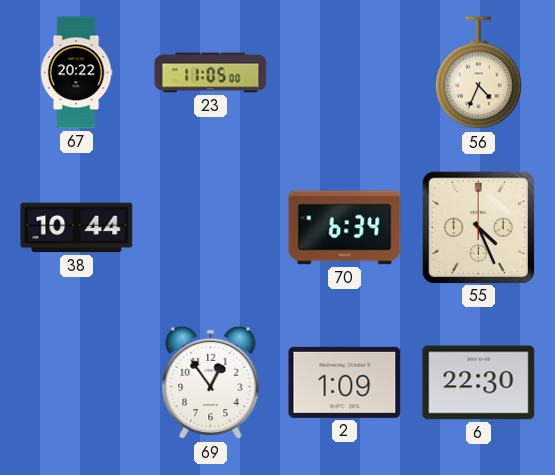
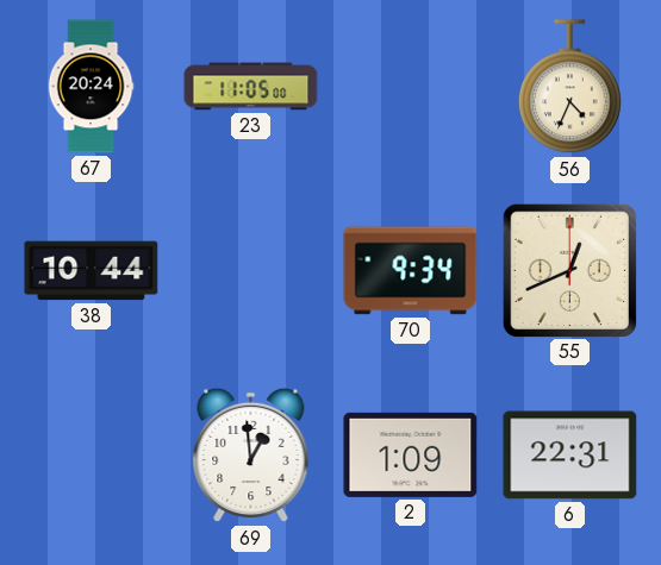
67: 20:22 -> 20:24
70: 6:34 -> 9:34
55: 4:26 -> 12:41
69: 12:54 -> 12:59
6: 22:30 -> 22:31
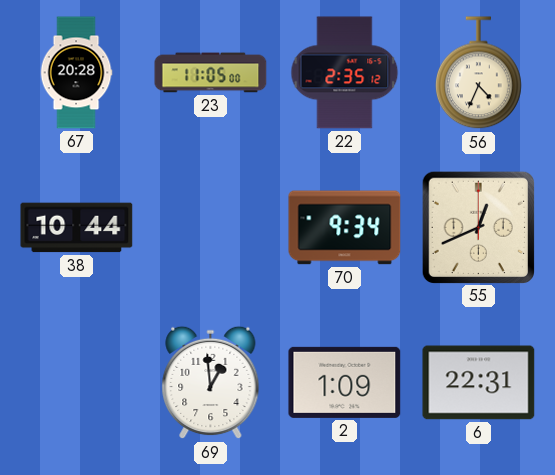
67: 20:24 -> 20:28
22: none -> 2:35
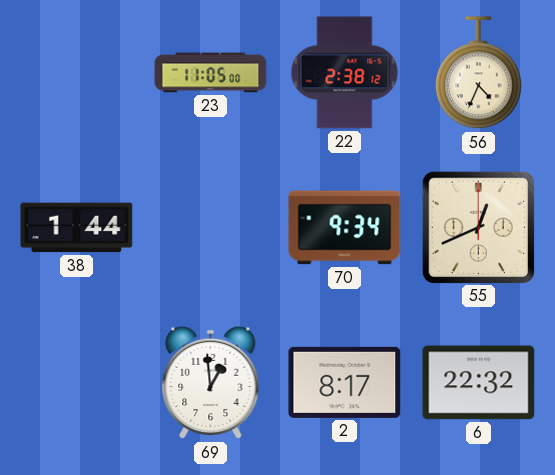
67: 20:28 -> none
22: 2:35 -> 2:38
38: 10:44 -> 1:44
2: 1:09 -> 8:17
6: 22:31 -> 22:32
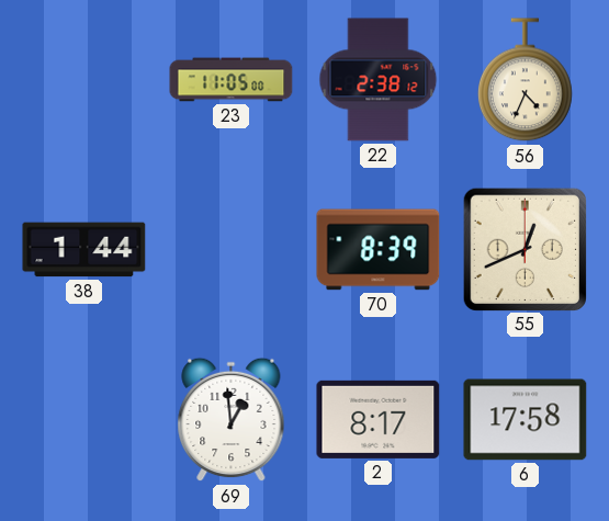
70: 9:34 -> 8:39
6: 22:32 -> 17:58
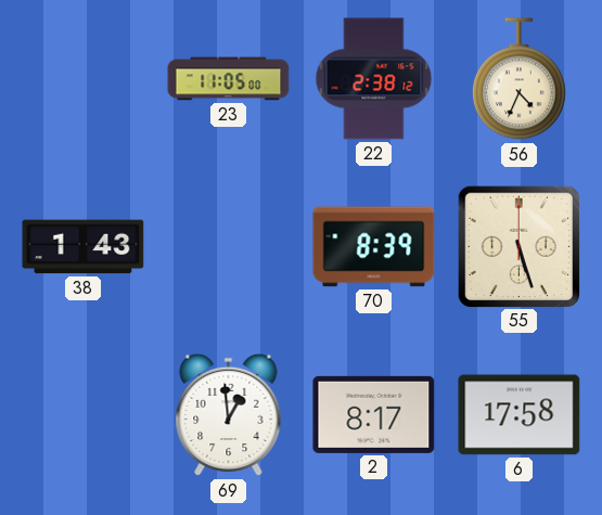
38: 1:44 -> 1:43
55: 12:41 -> 5:27
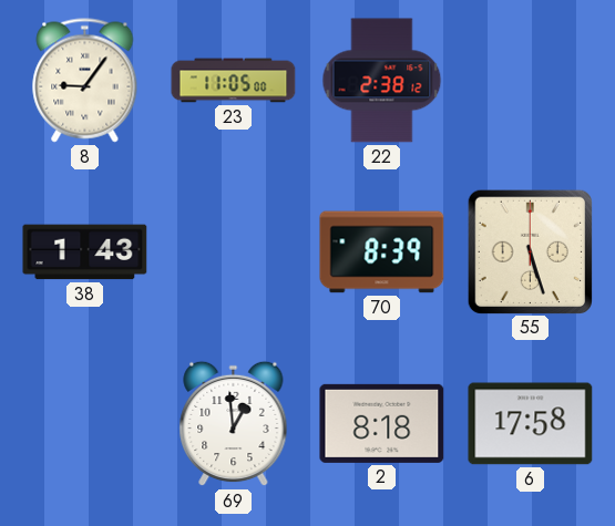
8: none -> 9:06
56: 4:34 -> none
2: 8:17 -> 8:18
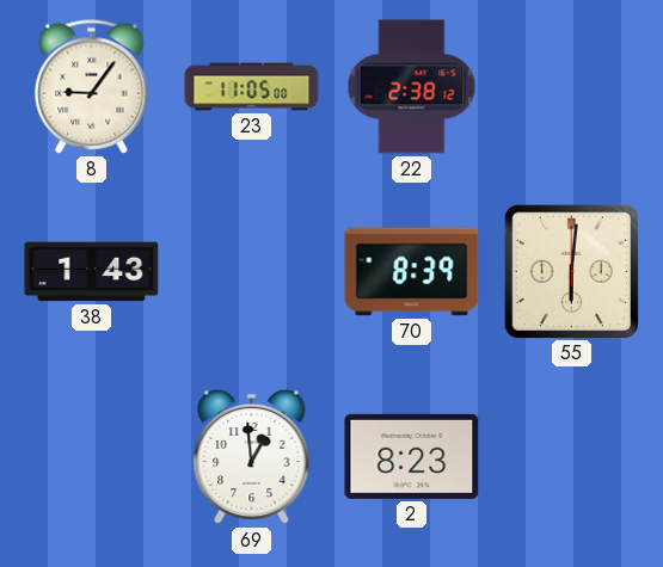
55: 5:27 -> 6:01
2: 8:18 -> 8:23
6: 17:58 -> none
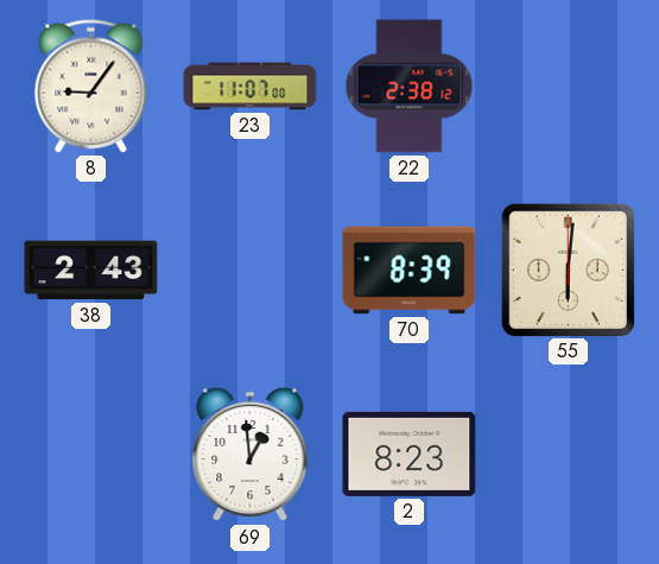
23: 11:05 -> 11:07
38: 1:43 -> 2:43
